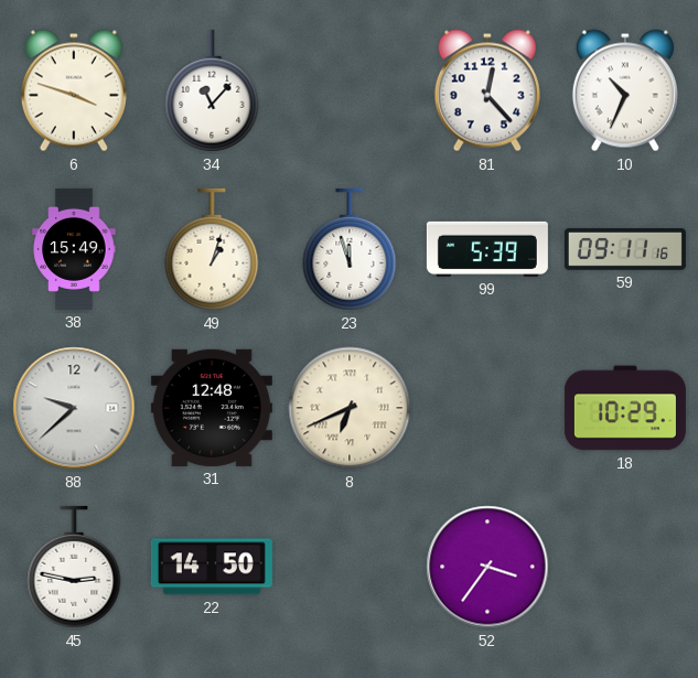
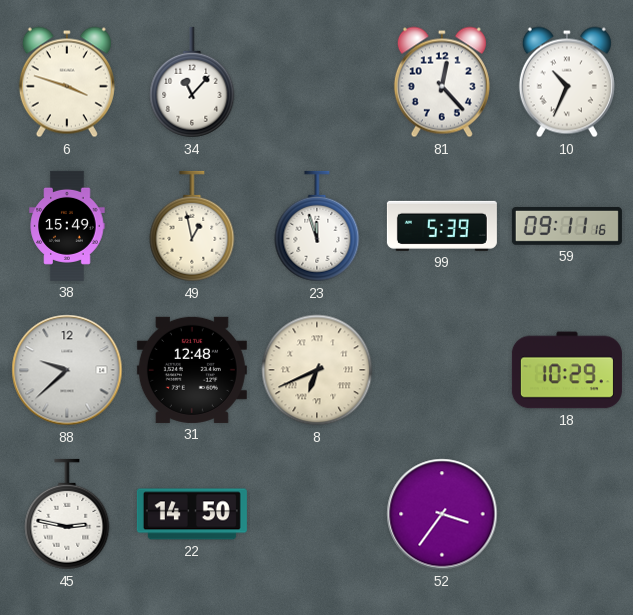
49: 1:03 -> 12:58
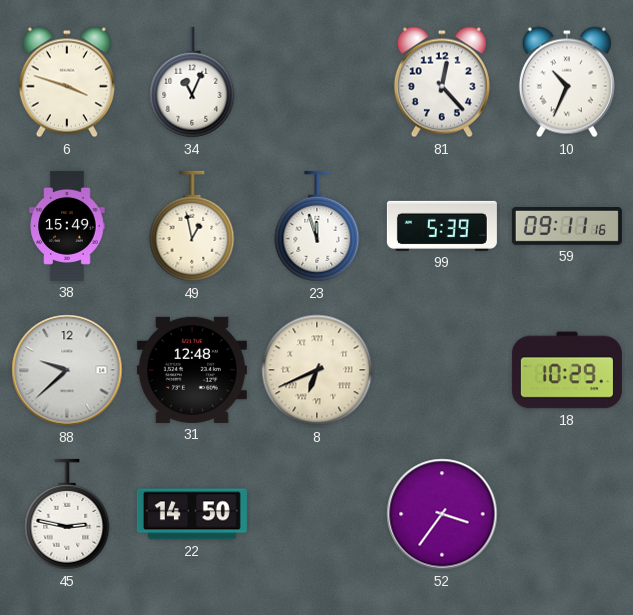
34: 11:07 -> 11:04
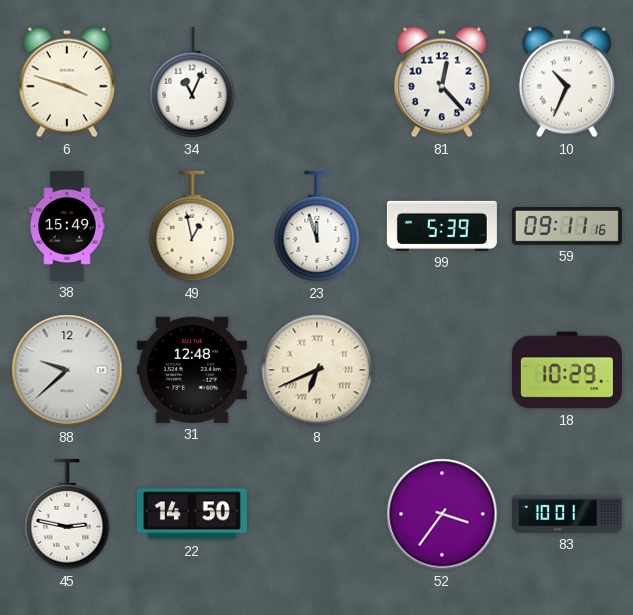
83: none -> 10:01
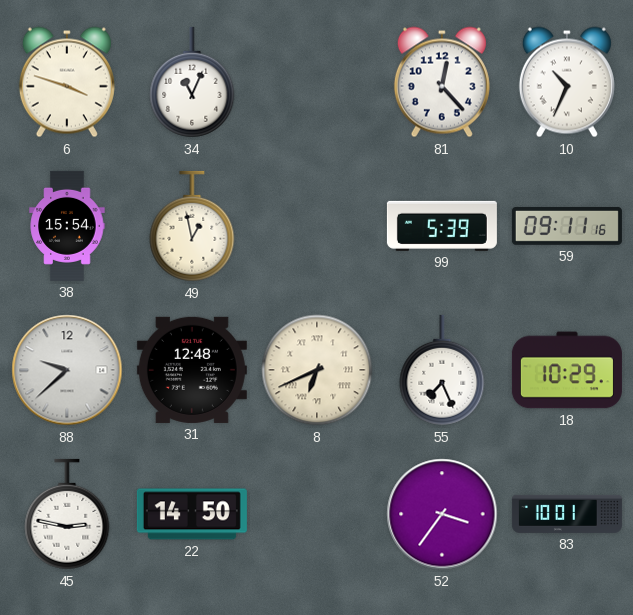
38: 15:49 -> 15:54
23: 11:57 -> none
55: none -> 7:26
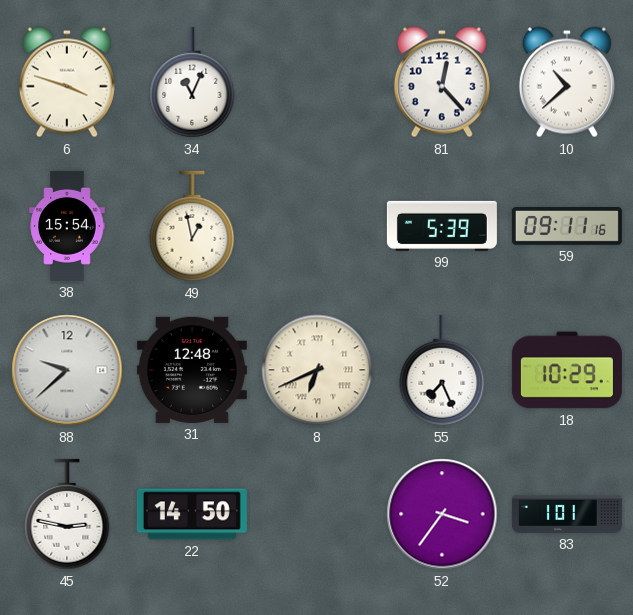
10: 10:34 -> 10:38
83: 10:01 -> 1:01
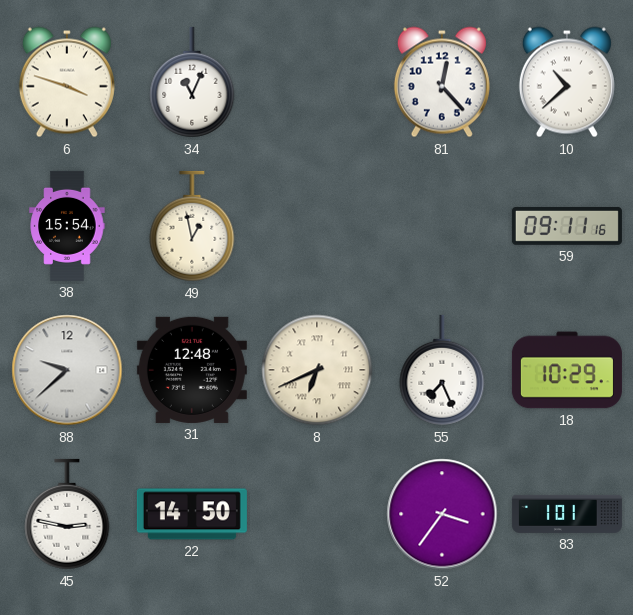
99: 5:39 -> none
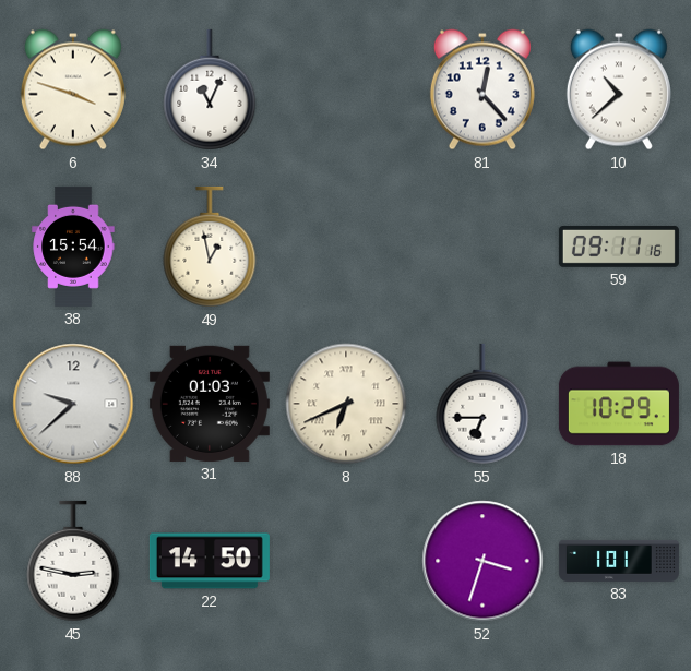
31: 12:48 -> 01:03
55: 7:26 -> 6:45
52: 3:36 -> 3:33
